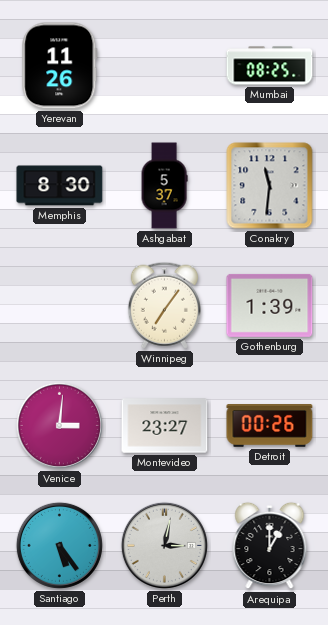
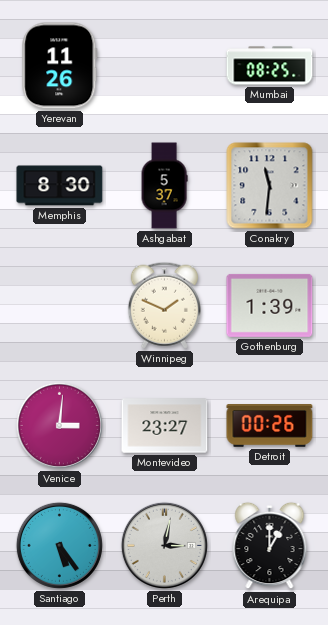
Winnipeg: 7:06 -> 1:49
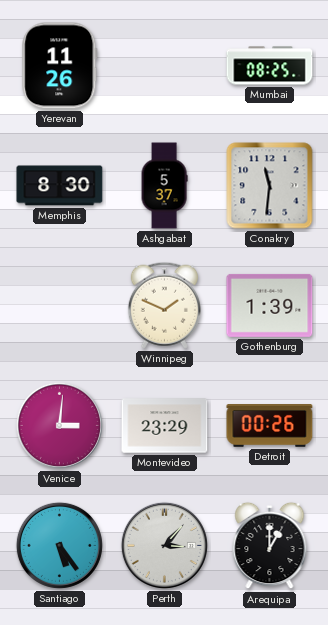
Montevideo: 23:27 -> 23:29
Perth: 3:02 -> 3:07
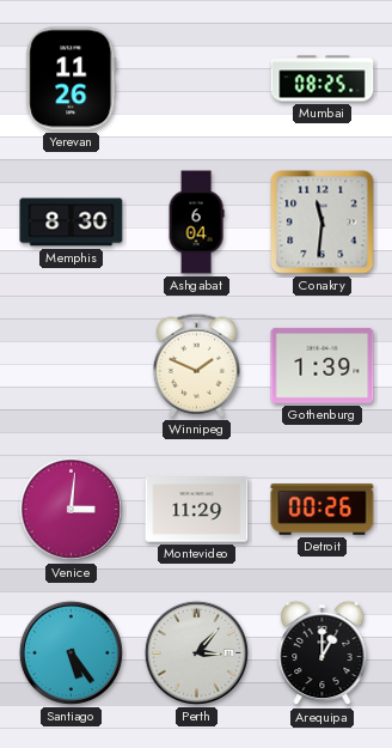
Ashgabat: 5:37 -> 6:04
Montevideo: 23:29 -> 11:29
